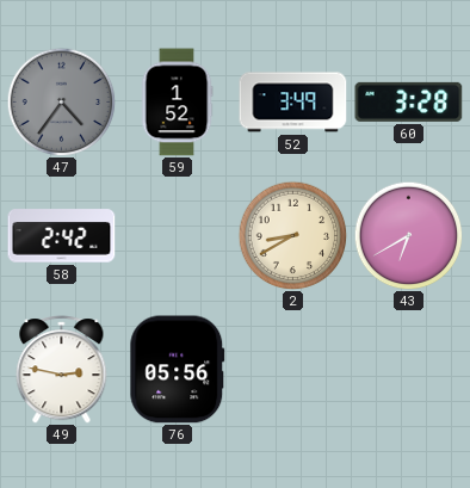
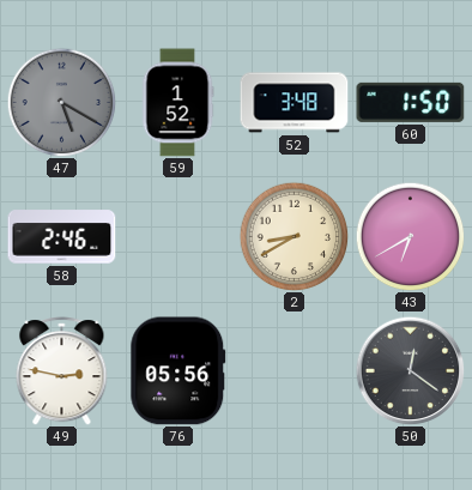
47: 4:36 -> 5:20
52: 3:49 -> 3:48
60: 3:28 -> 1:50
58: 2:42 -> 2:46
50: none -> 12:21
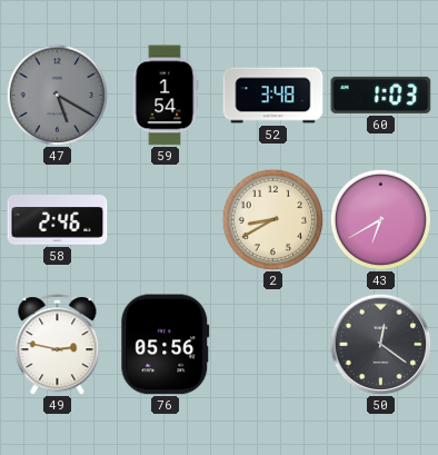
59: 1:52 -> 1:54
60: 1:50 -> 1:03
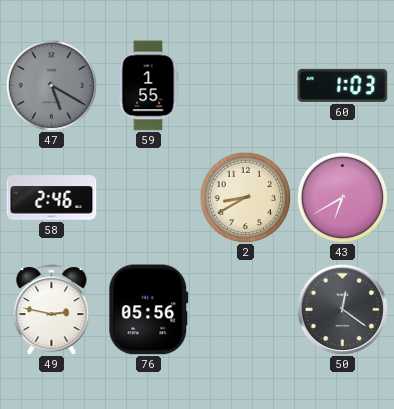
59: 1:54 -> 1:55
52: 3:48 -> none
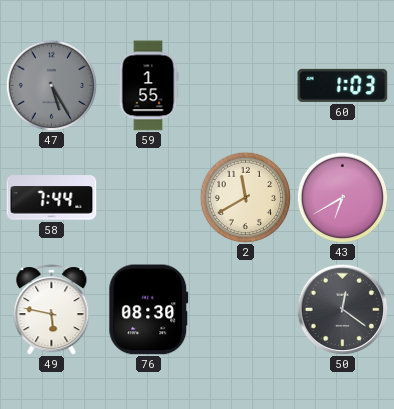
47: 5:20 -> 5:25
58: 2:46 -> 7:44
2: 8:40 -> 11:40
49: 2:47 -> 5:47
76: 05:56 -> 08:30
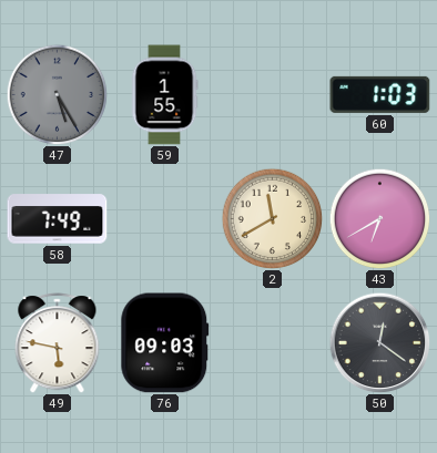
58: 7:44 -> 7:49
76: 08:30 -> 09:03
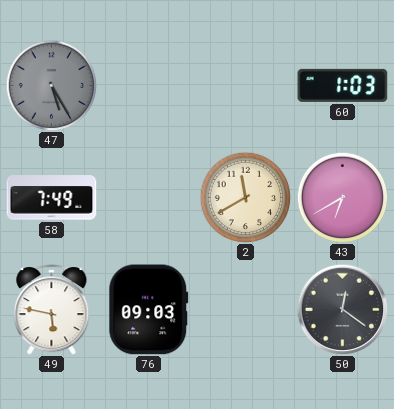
59: 1:55 -> none
